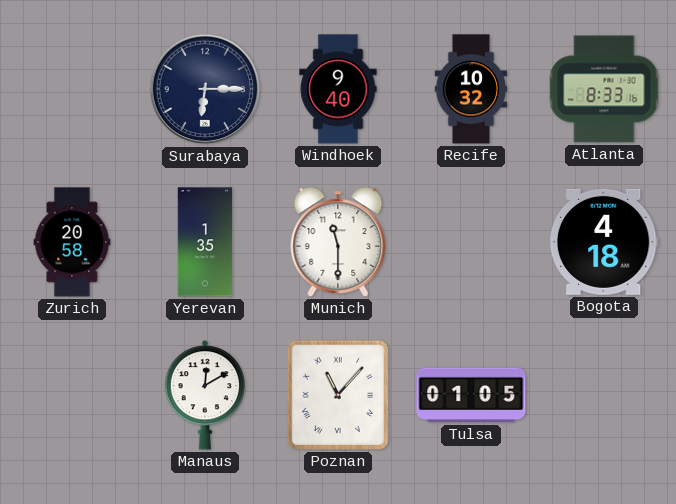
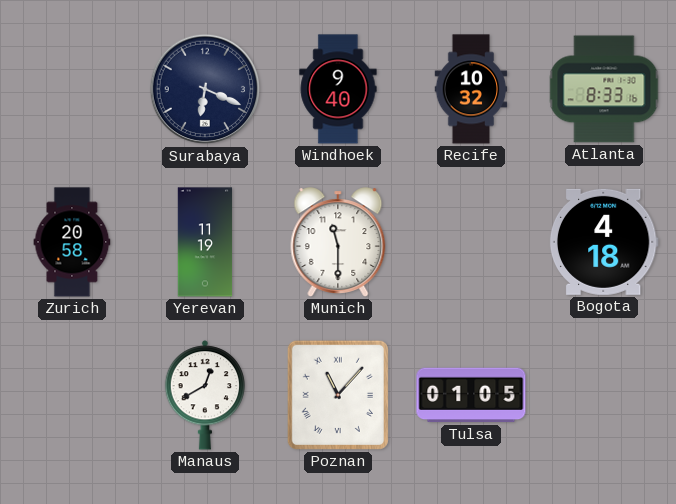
Surabaya: 6:15 -> 6:19
Yerevan: 1:35 -> 11:19
Manaus: 12:10 -> 12:40
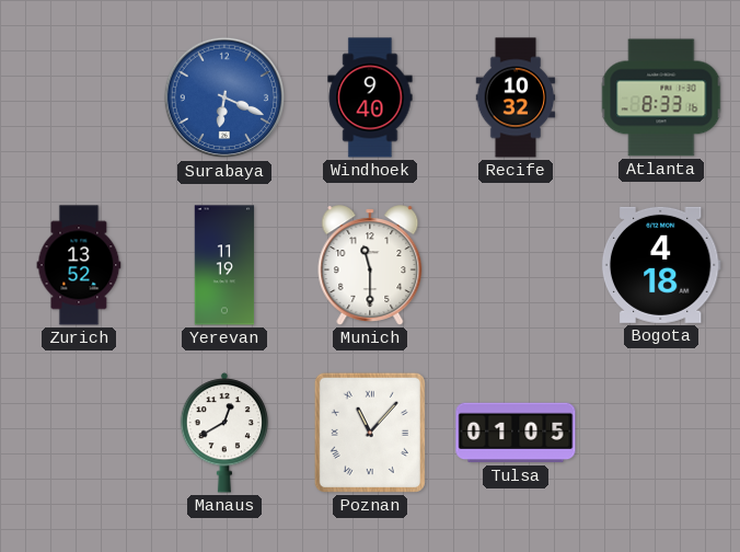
Surabaya dial: navy -> blue
Zurich: 20:58 -> 13:52
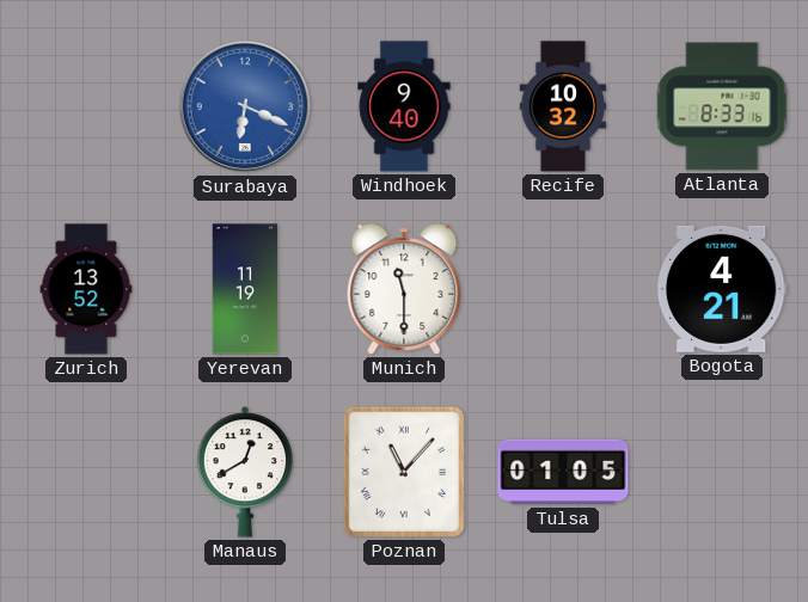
Bogota: 4:18 -> 4:21
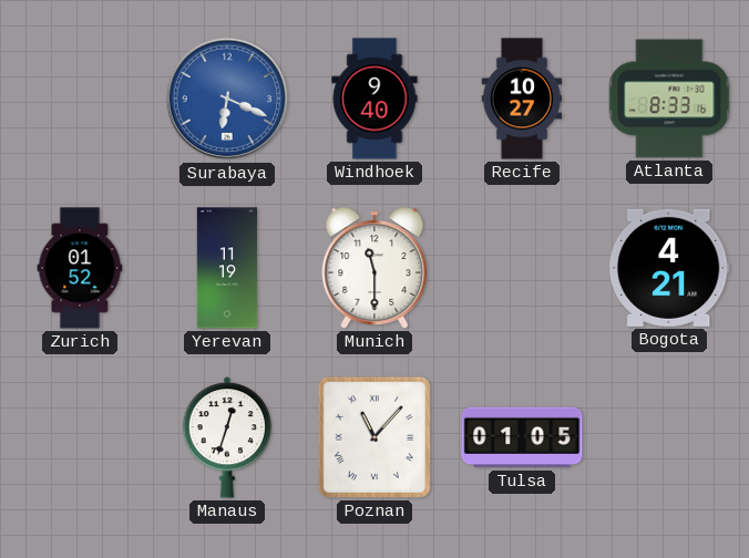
Recife: 10:32 -> 10:27
Zurich: 13:52 -> 01:52
Manaus: 12:40 -> 12:33
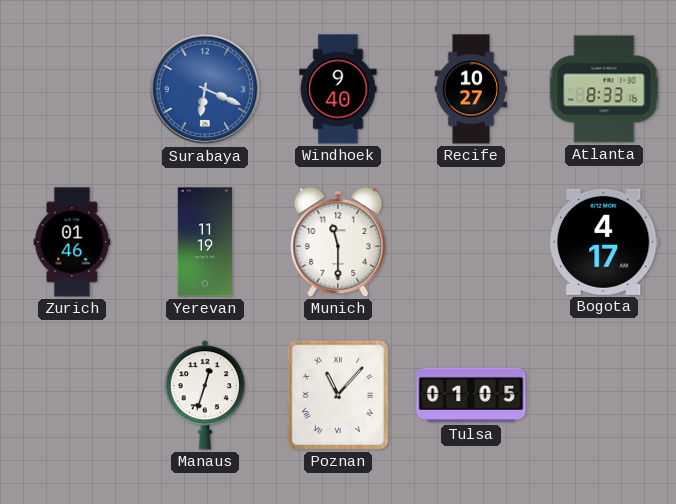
Zurich: 01:52 -> 01:46
Bogota: 4:21 -> 4:17
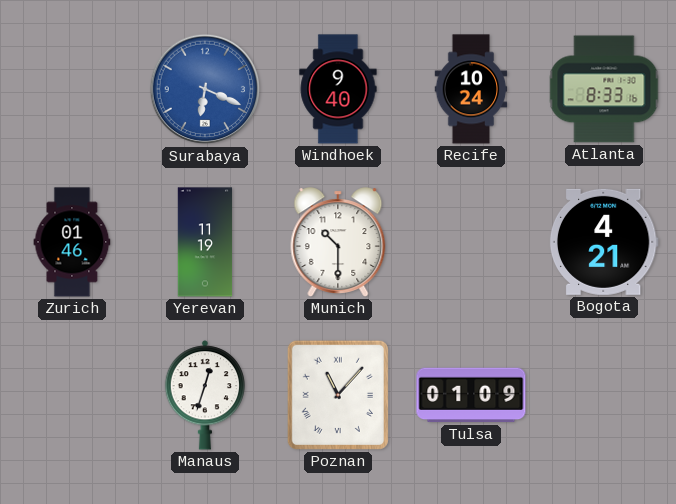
Recife: 10:27 -> 10:24
Munich: 11:30 -> 10:30
Bogota: 4:17 -> 4:21
Tulsa: 01:05 -> 01:09
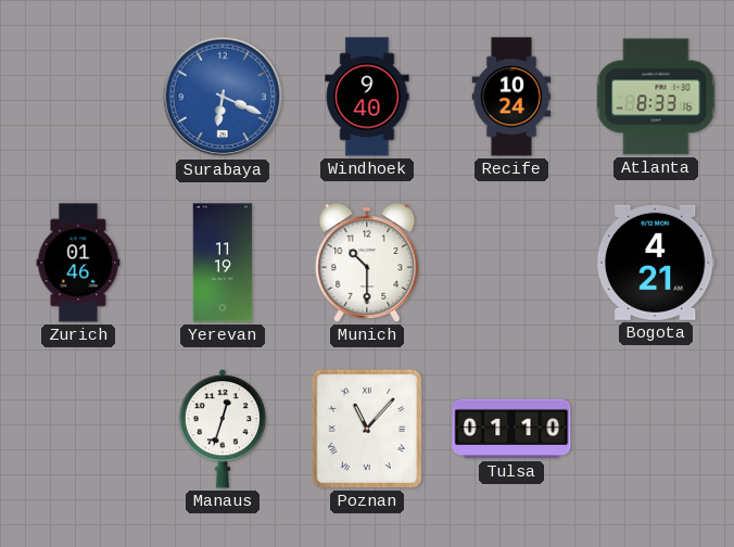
Tulsa: 01:09 -> 01:10
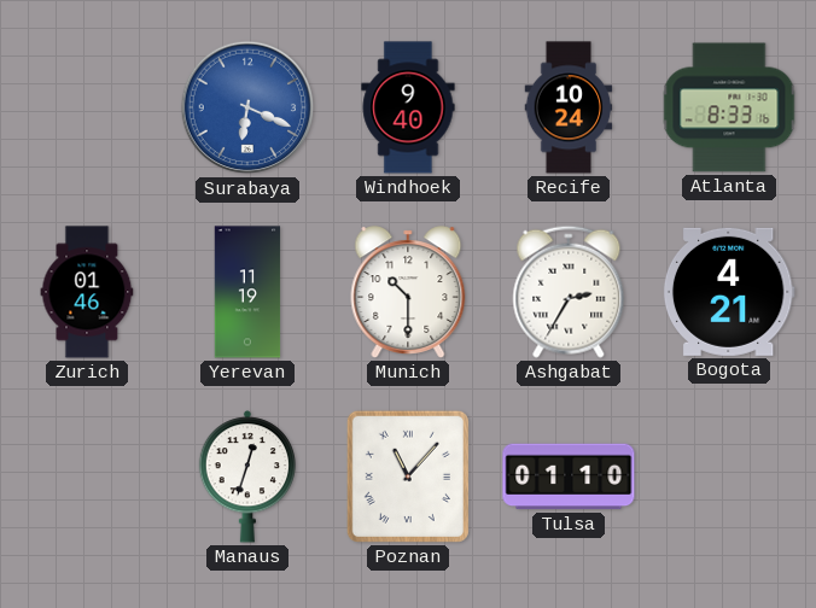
Ashgabat: none -> 2:35
